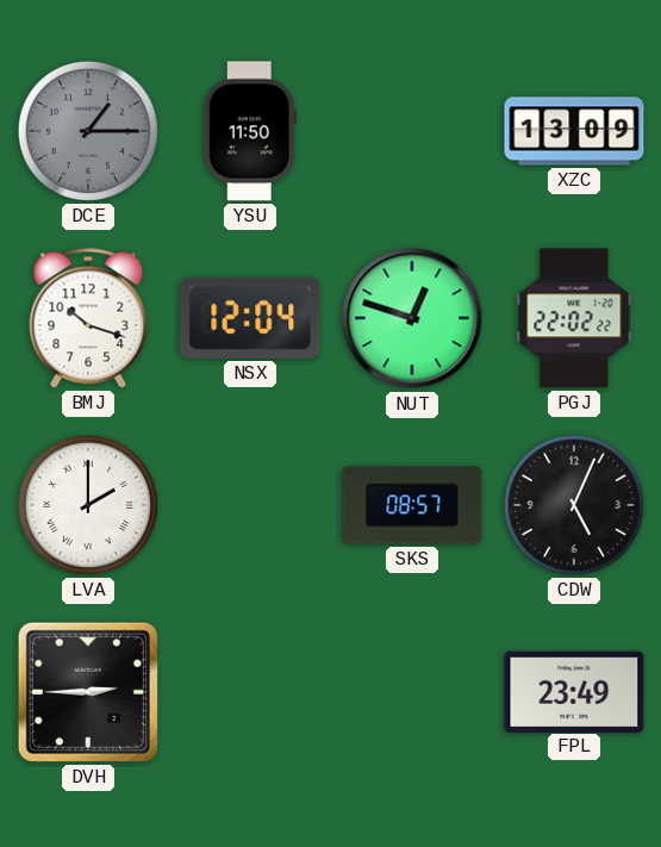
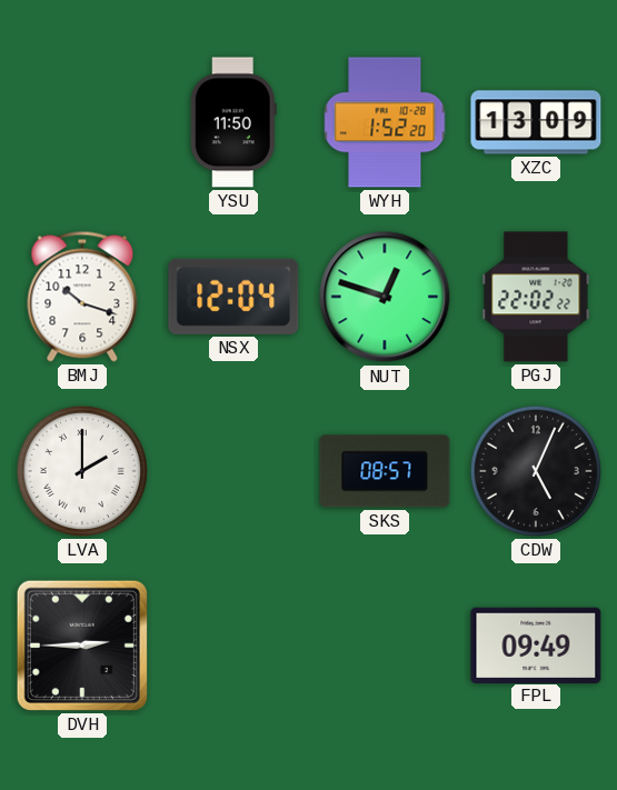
DCE: 1:15 -> none
WYH: none -> 1:52
FPL: 23:49 -> 09:49
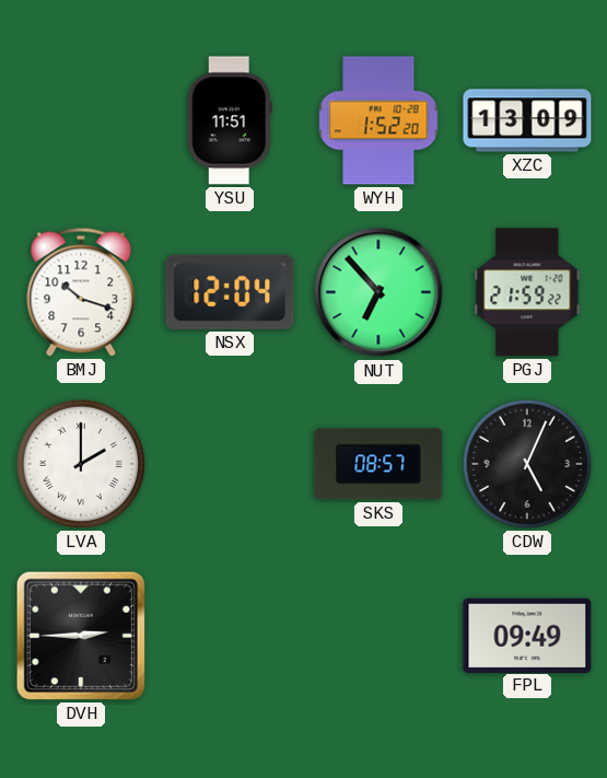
YSU: 11:50 -> 11:51
NUT: 12:48 -> 6:53
PGJ: 22:02 -> 21:59
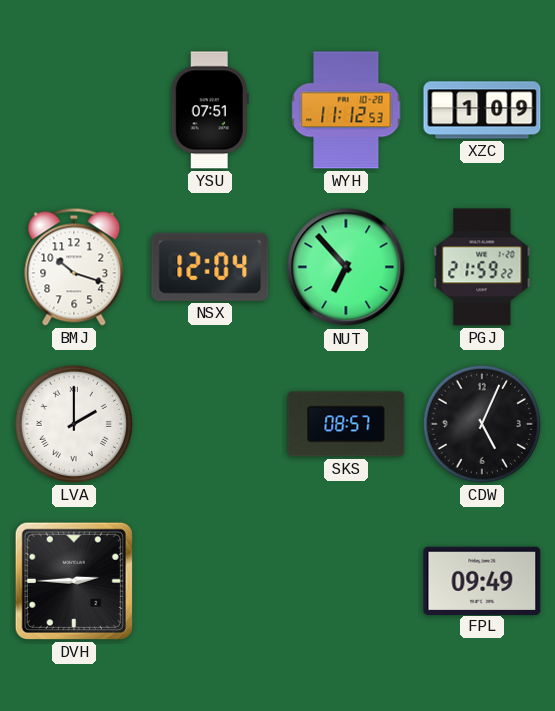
YSU: 11:51 -> 07:51
WYH: 1:52 -> 11:12
XZC: 13:09 -> 1:09
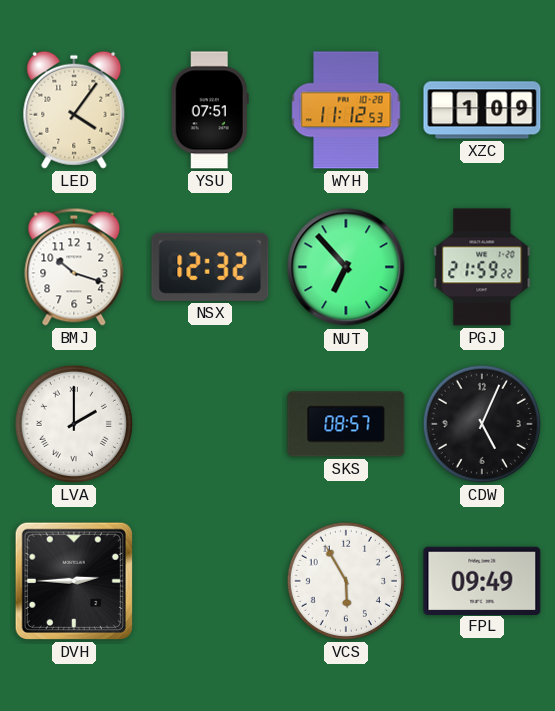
LED: none -> 4:06
NSX: 12:04 -> 12:32
VCS: none -> 5:55
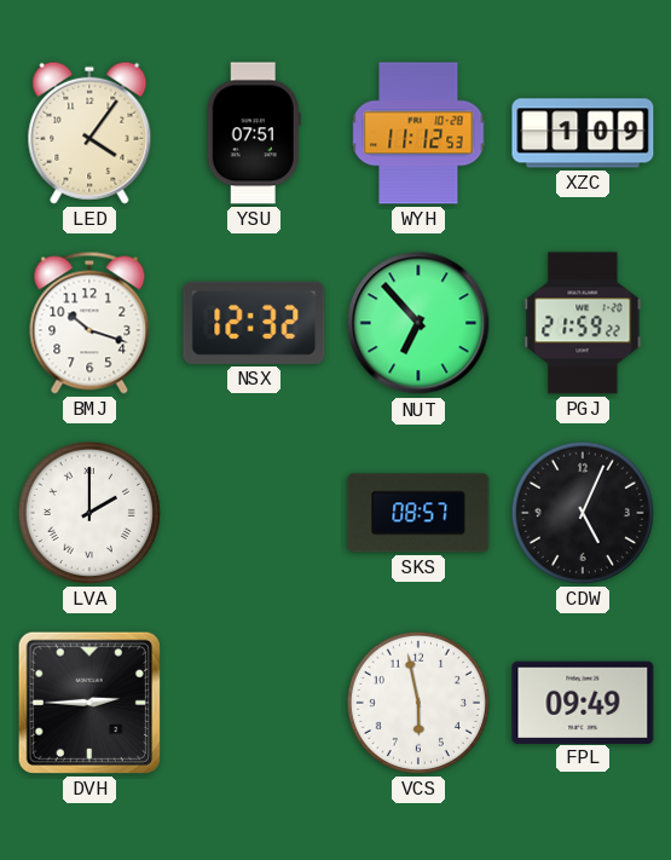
VCS: 5:55 -> 5:58
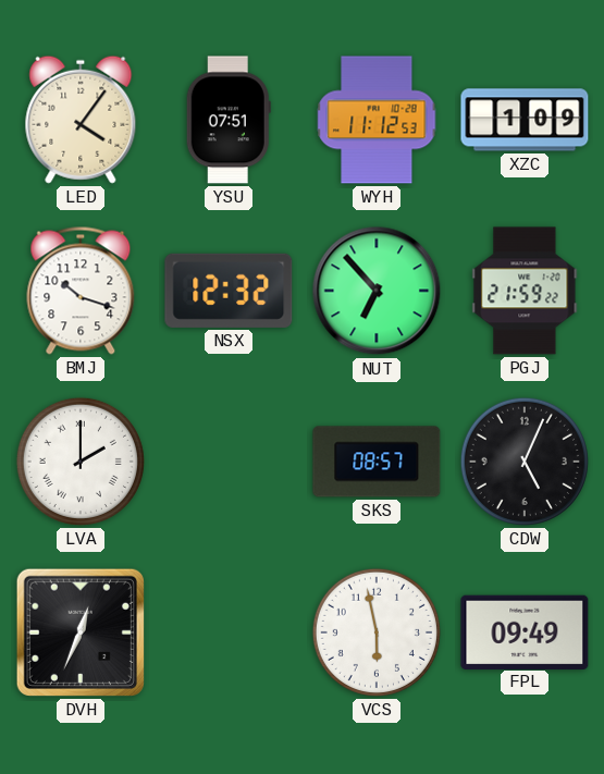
DVH: 2:45 -> 12:34
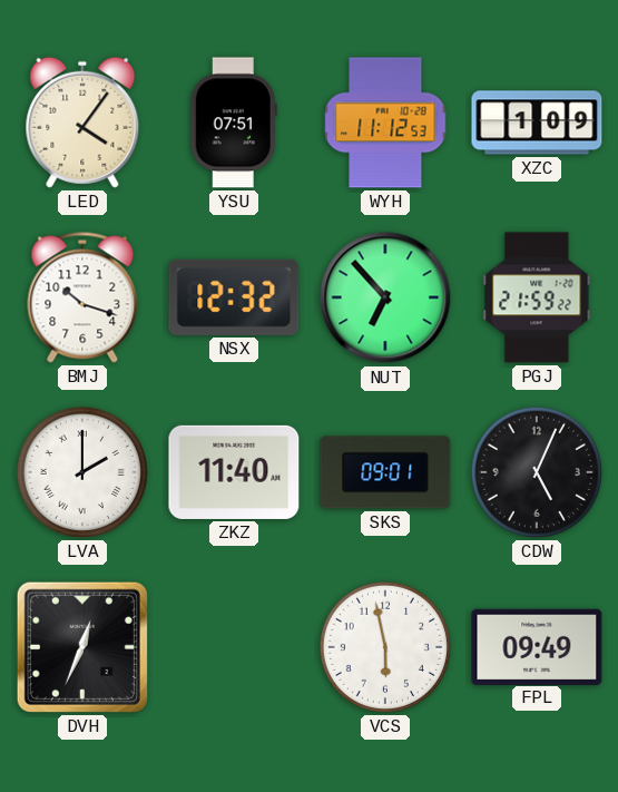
ZKZ: none -> 11:40
SKS: 08:57 -> 09:01
